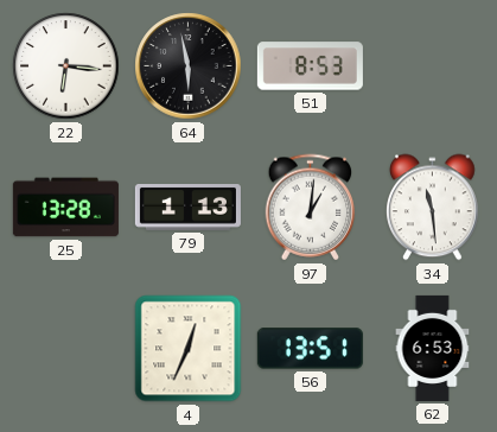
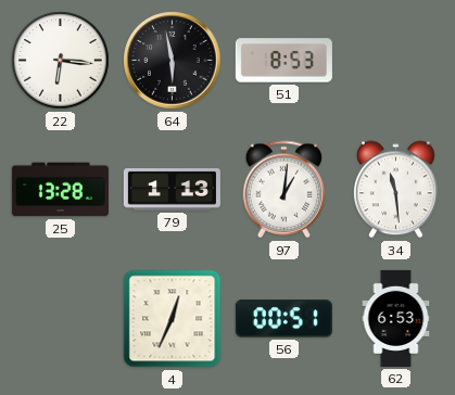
56: 13:51 -> 00:51
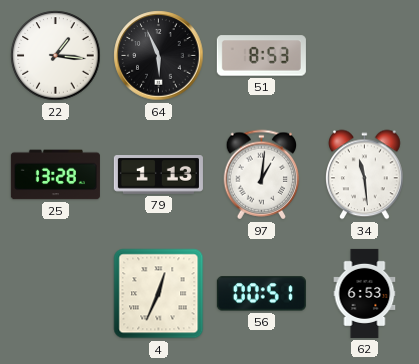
22: 6:16 -> 1:16
64: 5:58 -> 5:56
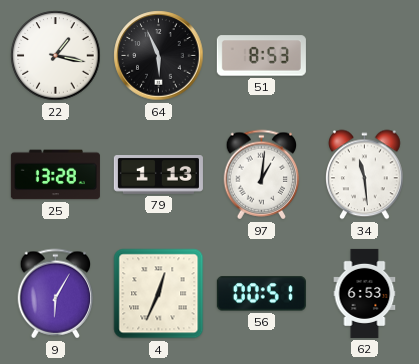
22: 1:16 -> 1:17
9: none -> 6:05
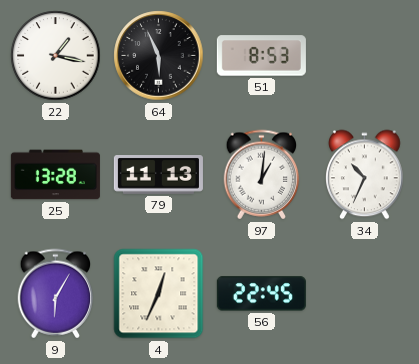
79: 1:13 -> 11:13
34: 11:29 -> 10:34
56: 00:51 -> 22:45
62: 6:53 -> none
